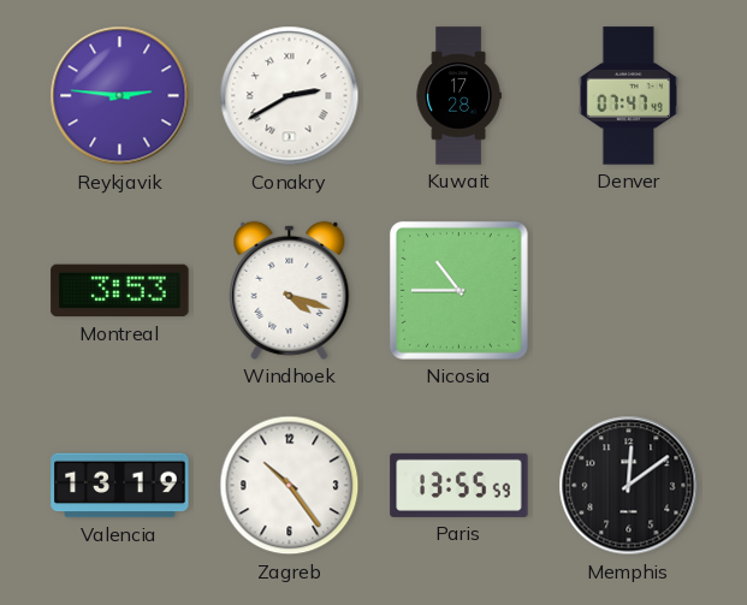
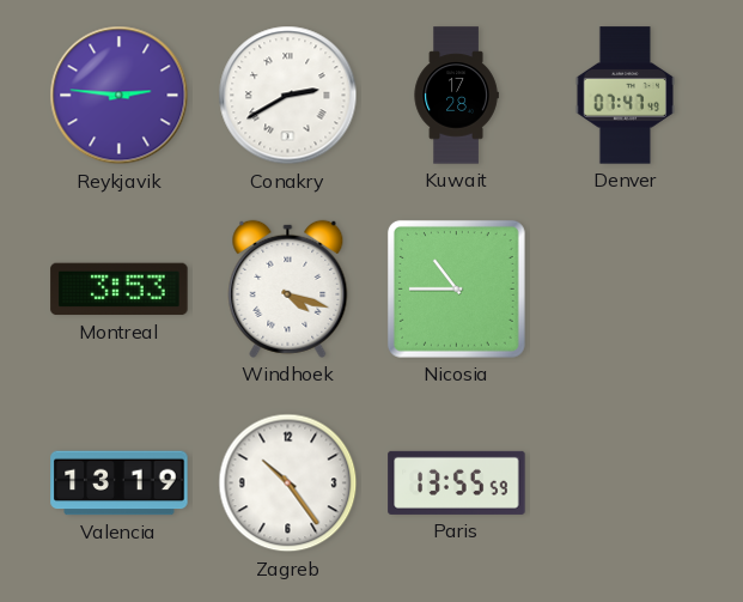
Memphis: 12:09 -> none
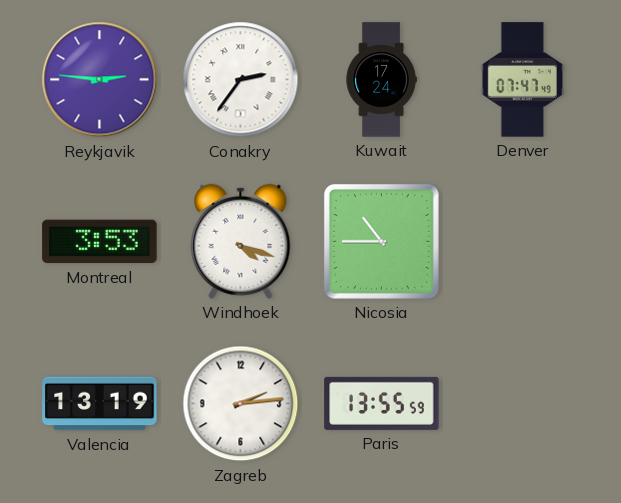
Conakry: 2:40 -> 2:36
Kuwait: 17:28 -> 17:24
Zagreb: 10:24 -> 2:14
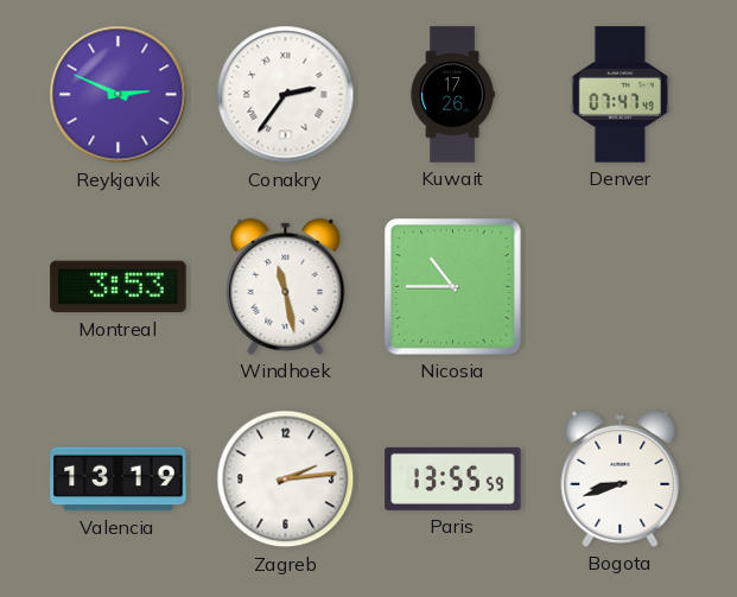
Reykjavik: 2:46 -> 2:49
Kuwait: 17:24 -> 17:26
Windhoek: 4:18 -> 11:28
Bogota: none -> 8:42
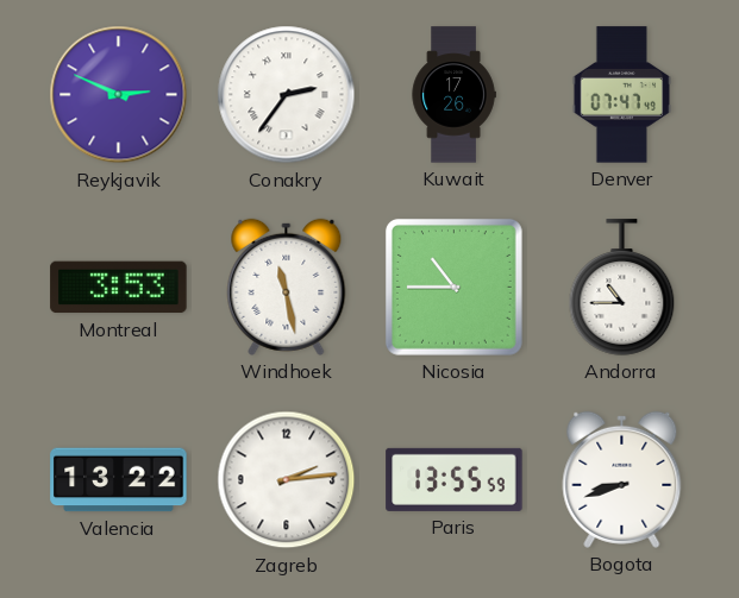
Andorra: none -> 10:45
Valencia: 13:19 -> 13:22
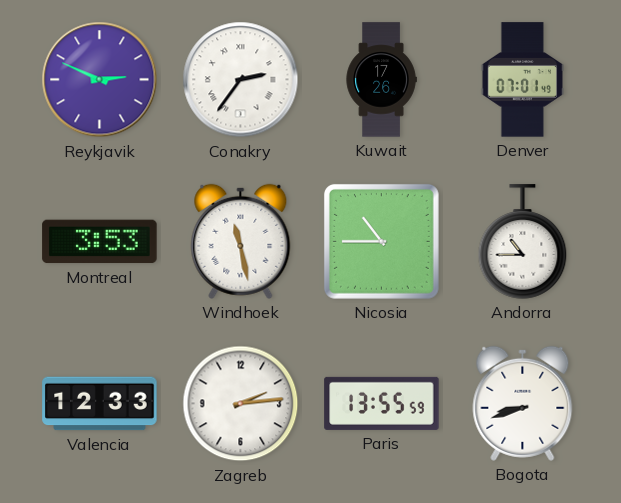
Denver: 07:47 -> 07:01
Valencia: 13:22 -> 12:33
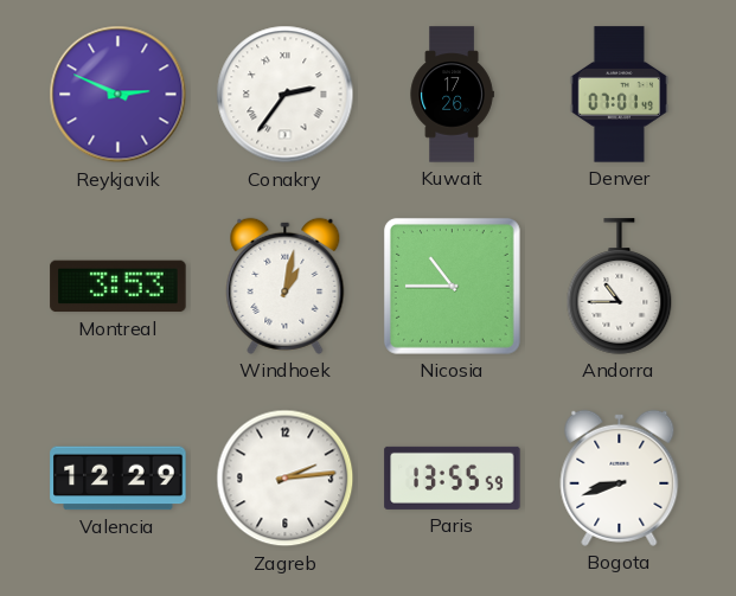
Windhoek: 11:28 -> 1:02
Valencia: 12:33 -> 12:29
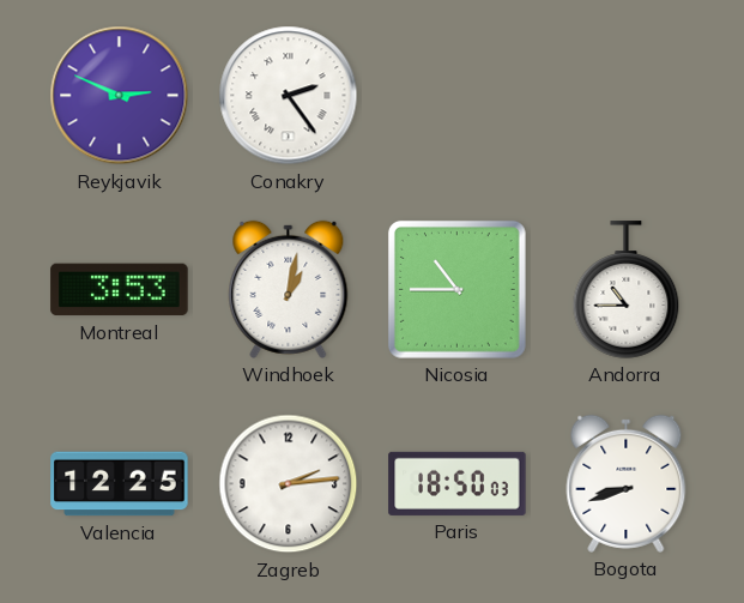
Conakry: 2:36 -> 2:24
Kuwait: 17:26 -> none
Denver: 07:01 -> none
Valencia: 12:29 -> 12:25
Paris: 13:55 -> 18:50
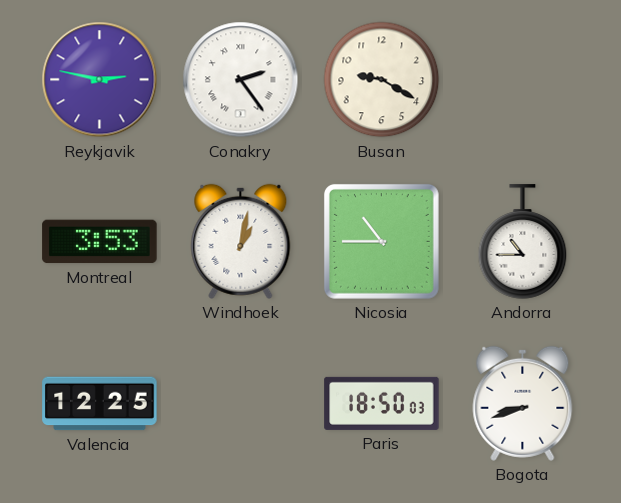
Reykjavik: 2:49 -> 2:47
Busan: none -> 9:20
Zagreb: 2:14 -> none
